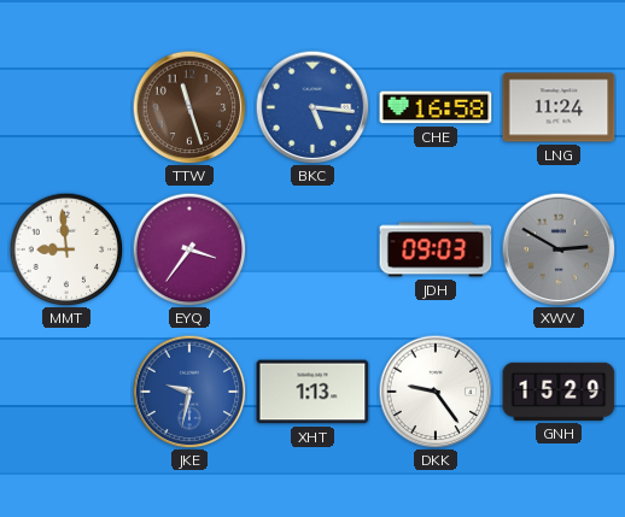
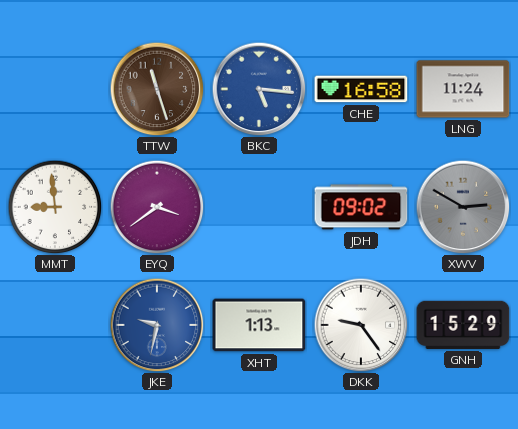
EYQ: 3:36 -> 3:39
JDH: 09:03 -> 09:02
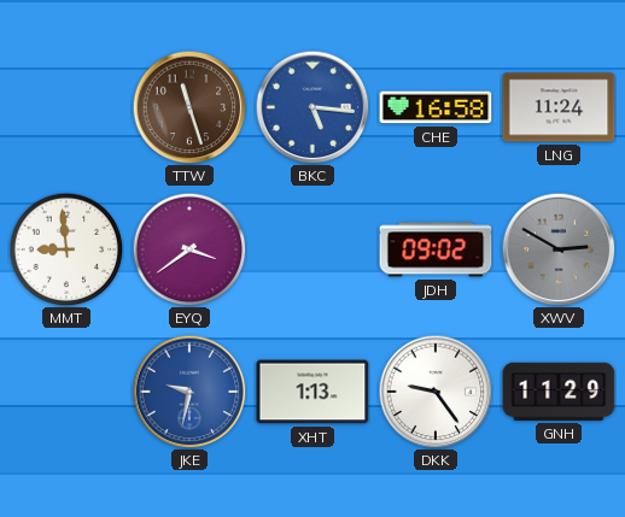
GNH: 15:29 -> 11:29
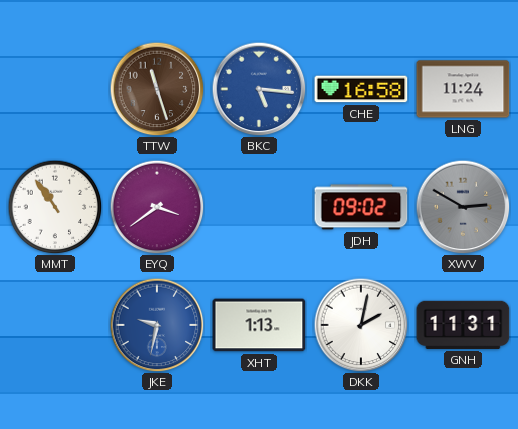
MMT: 8:59 -> 10:54
DKK: 9:24 -> 2:02
GNH: 11:29 -> 11:31
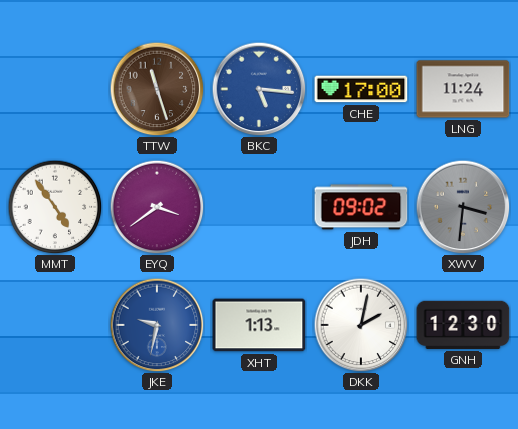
CHE: 16:58 -> 17:00
MMT: 10:54 -> 4:54
XWV: 2:50 -> 3:31
GNH: 11:31 -> 12:30
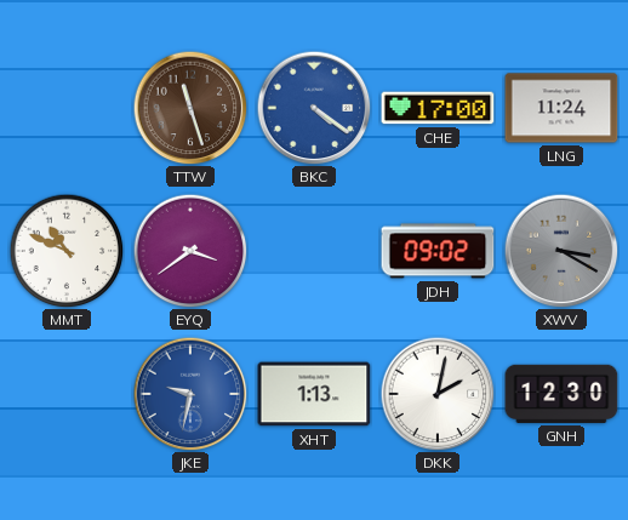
BKC: 5:16 -> 4:21
MMT: 4:54 -> 10:49
XWV: 3:31 -> 3:20
